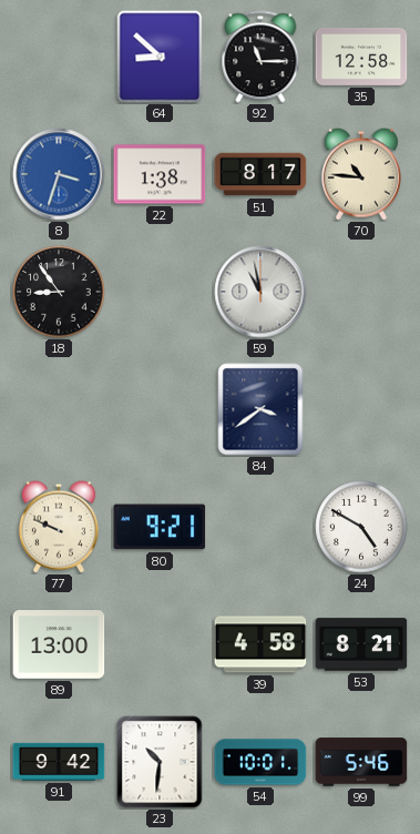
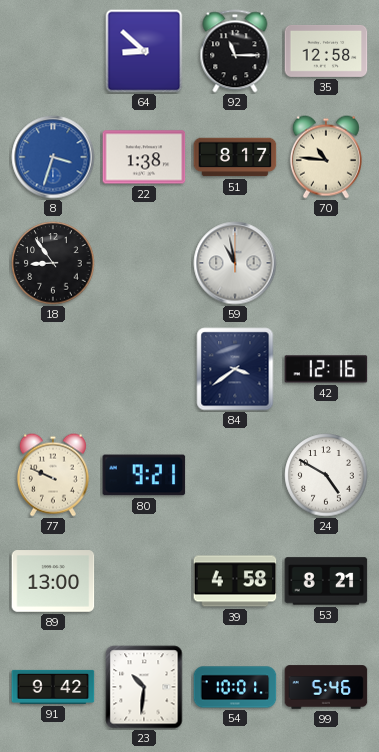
42: none -> 12:16
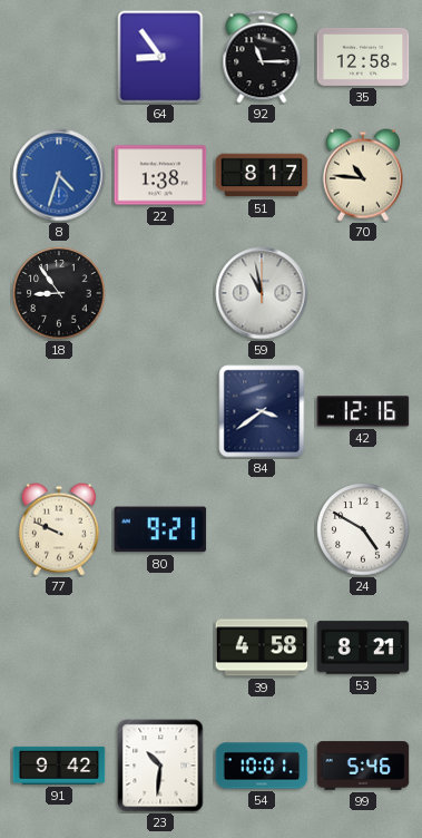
64: 8:52 -> 8:54
8: 3:33 -> 4:33
89: 13:00 -> none
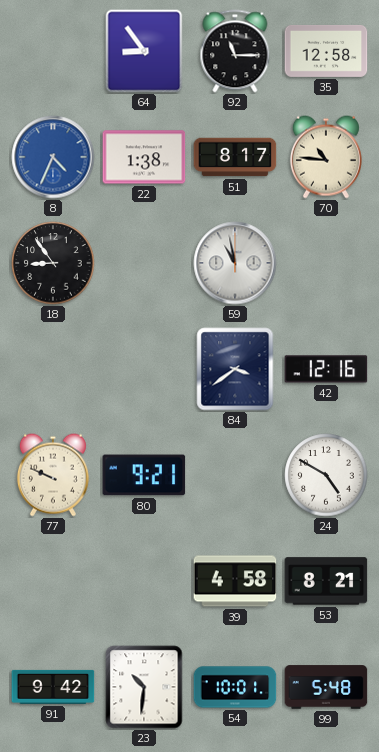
8: 4:33 -> 4:34
99: 5:46 -> 5:48
